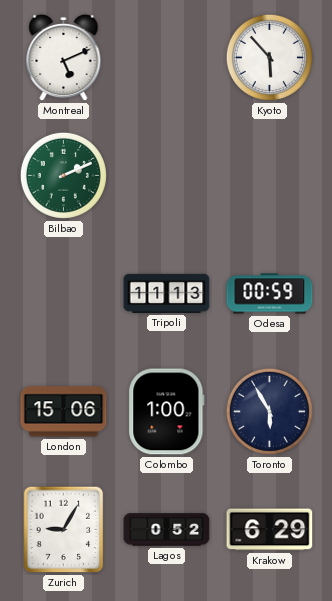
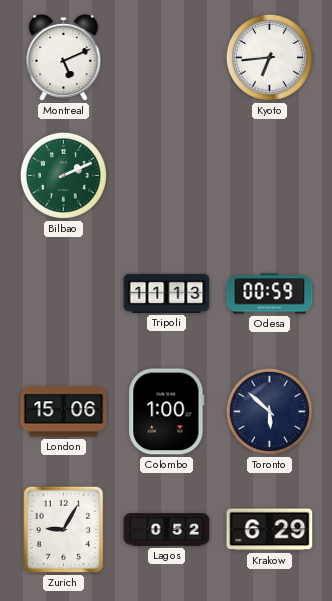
Kyoto: 5:53 -> 6:44
Toronto: 5:55 -> 5:52
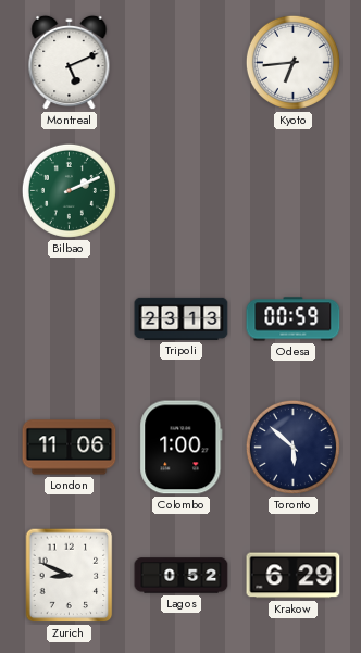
Tripoli: 11:13 -> 23:13
London: 15:06 -> 11:06
Zurich: 9:05 -> 8:49
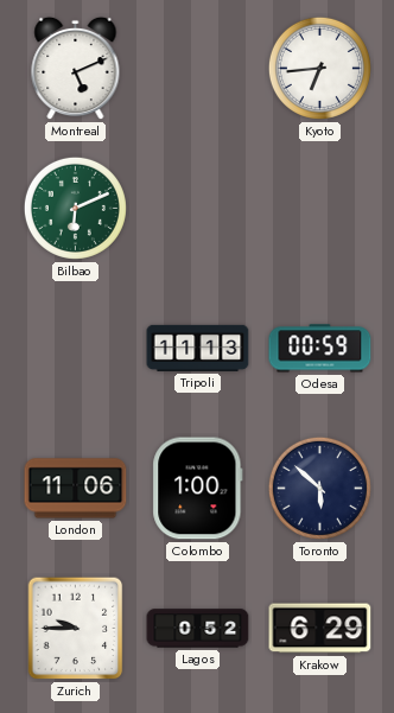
Bilbao: 2:11 -> 6:11
Tripoli: 23:13 -> 11:13
Zurich: 8:49 -> 9:45
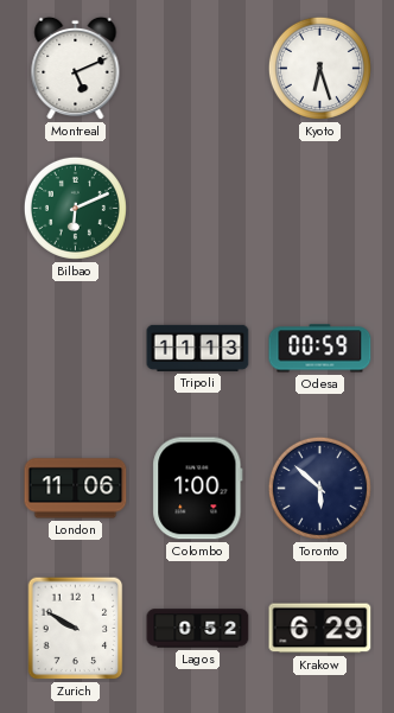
Kyoto: 6:44 -> 6:27
Zurich: 9:45 -> 9:50
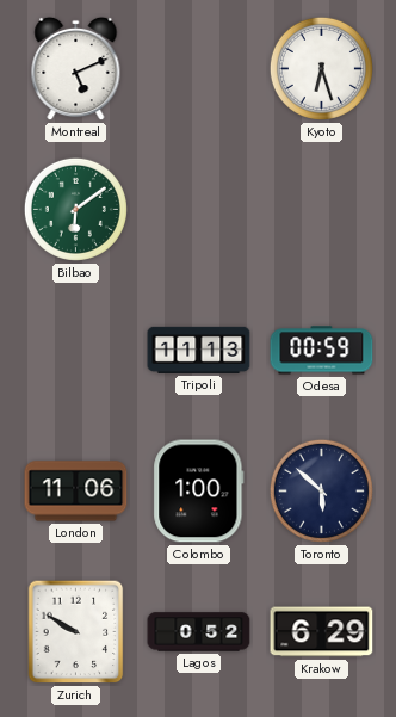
Bilbao: 6:11 -> 6:09
